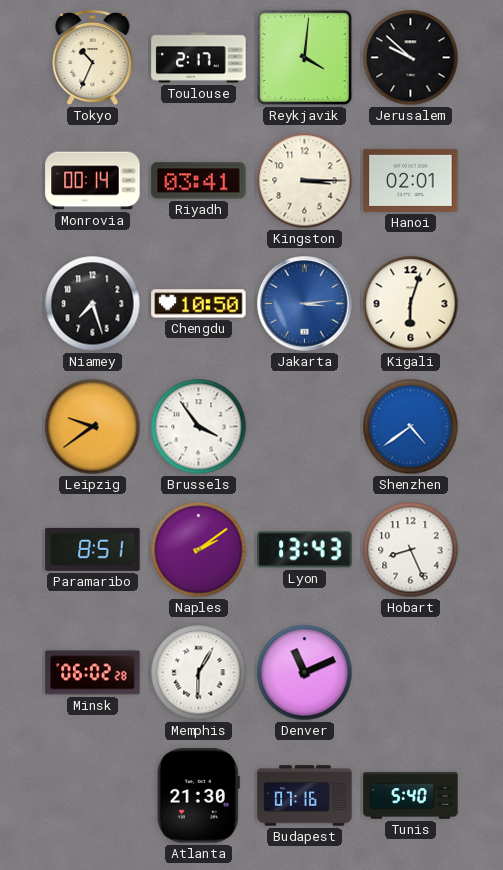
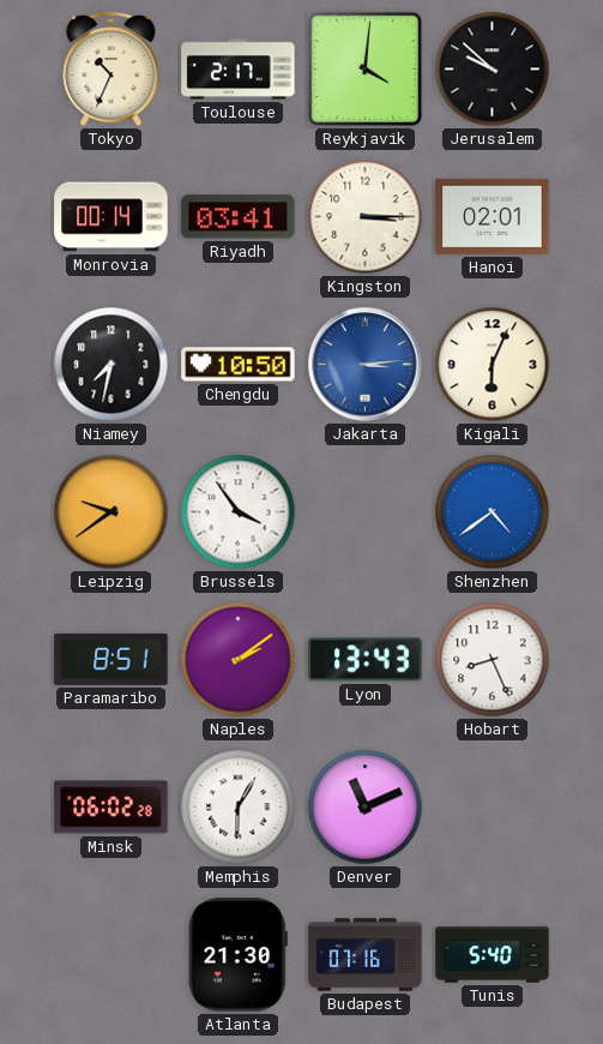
Niamey: 7:27 -> 7:32
Kigali: 6:03 -> 6:04
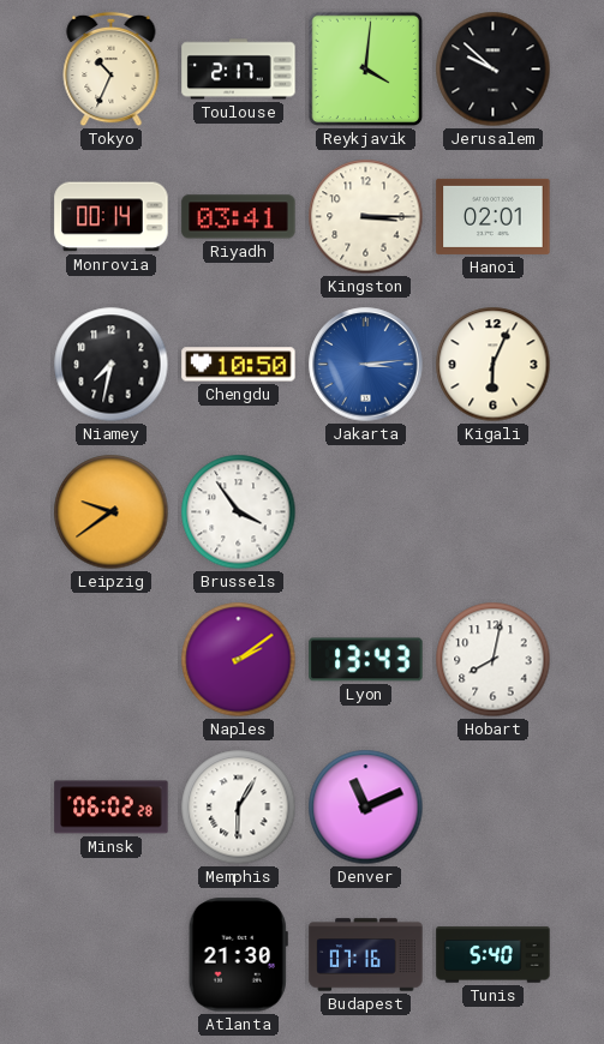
Shenzhen: 4:39 -> none
Paramaribo: 8:51 -> none
Hobart: 8:26 -> 8:02
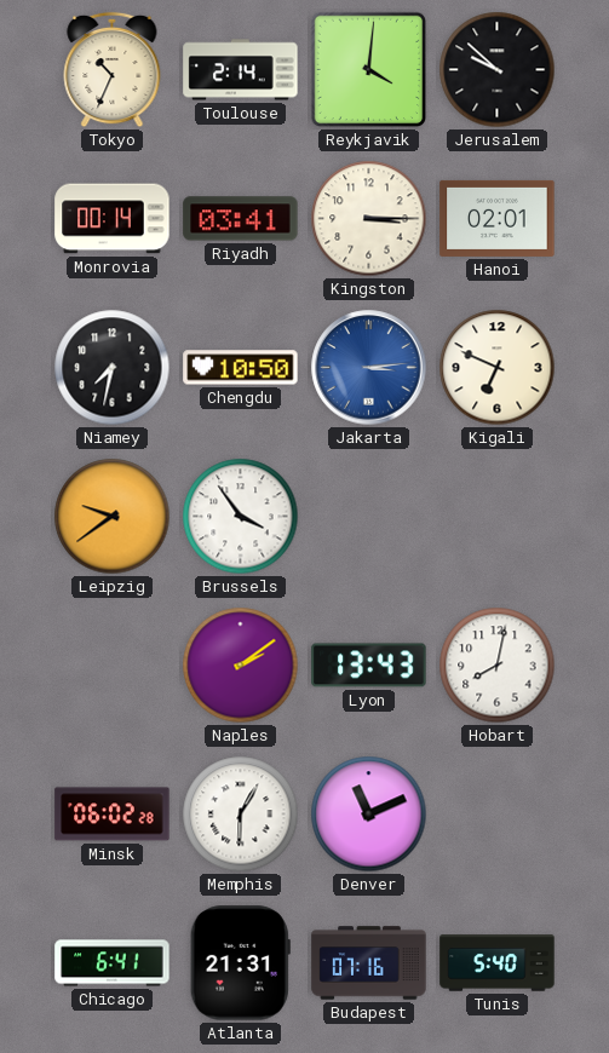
Toulouse: 2:17 -> 2:14
Kigali: 6:04 -> 6:49
Chicago: none -> 6:41
Atlanta: 21:30 -> 21:31
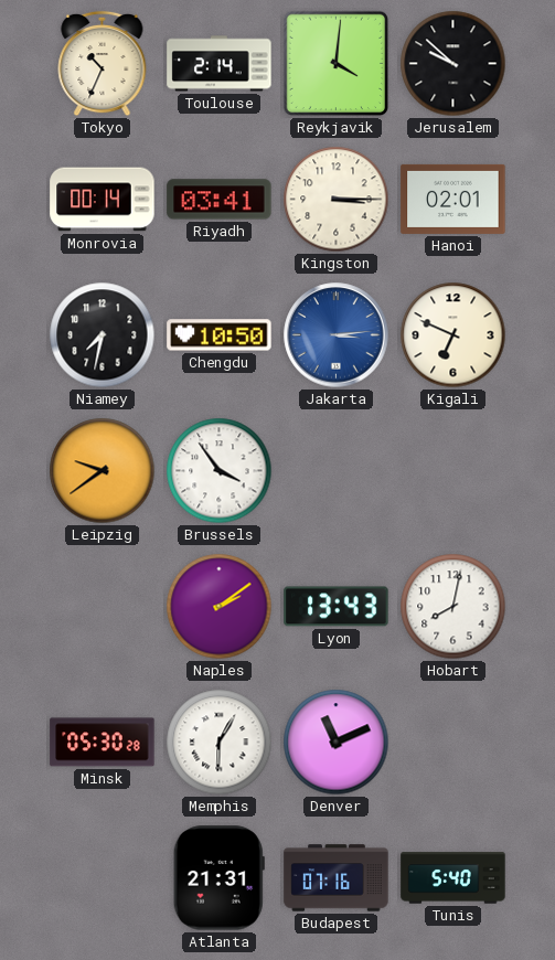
Minsk: 06:02 -> 05:30
Chicago: 6:41 -> none
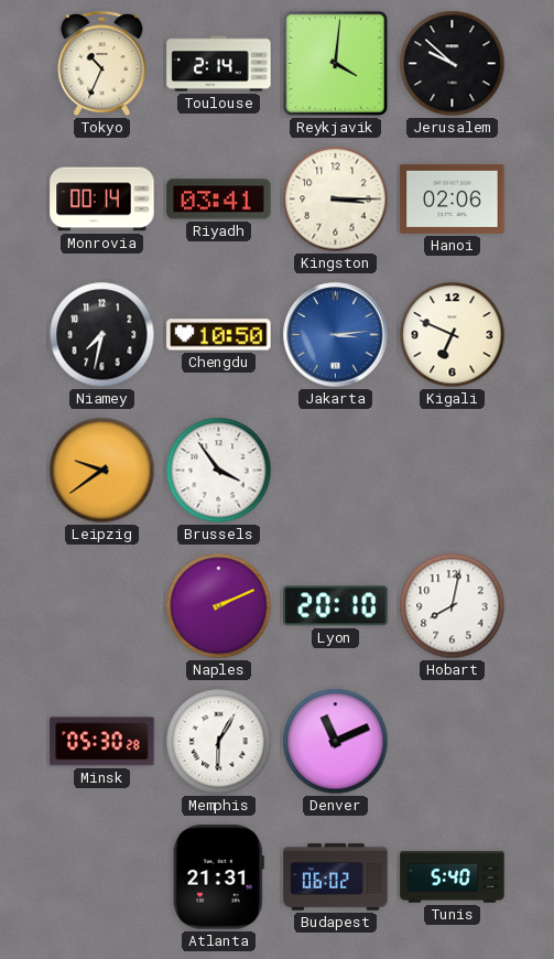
Hanoi: 02:01 -> 02:06
Naples: 2:09 -> 2:11
Lyon: 13:43 -> 20:10
Budapest: 07:16 -> 06:02
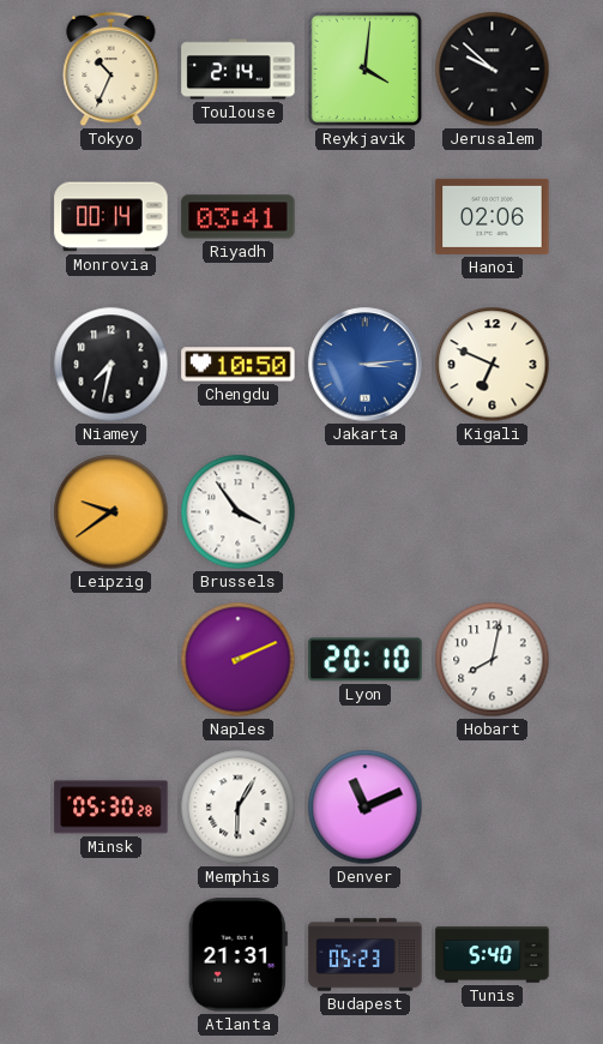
Kingston: 3:15 -> none
Budapest: 06:02 -> 05:23
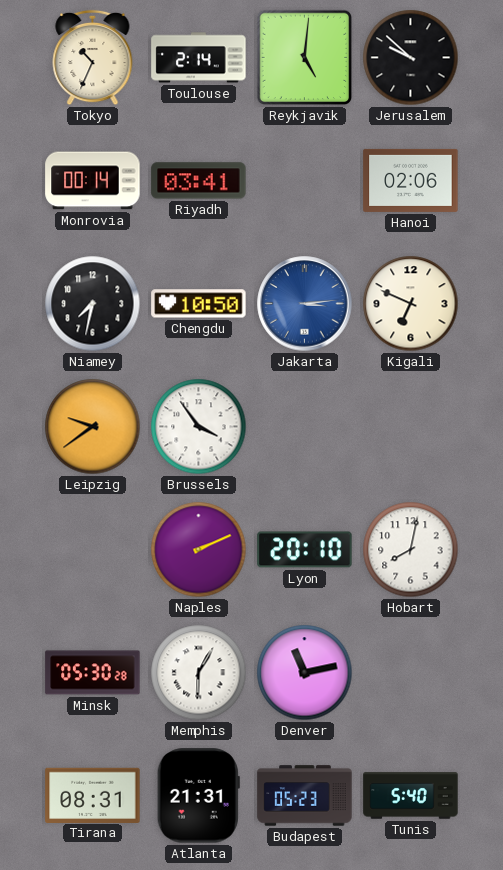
Reykjavik: 4:01 -> 5:01
Denver: 11:11 -> 11:13
Tirana: none -> 08:31
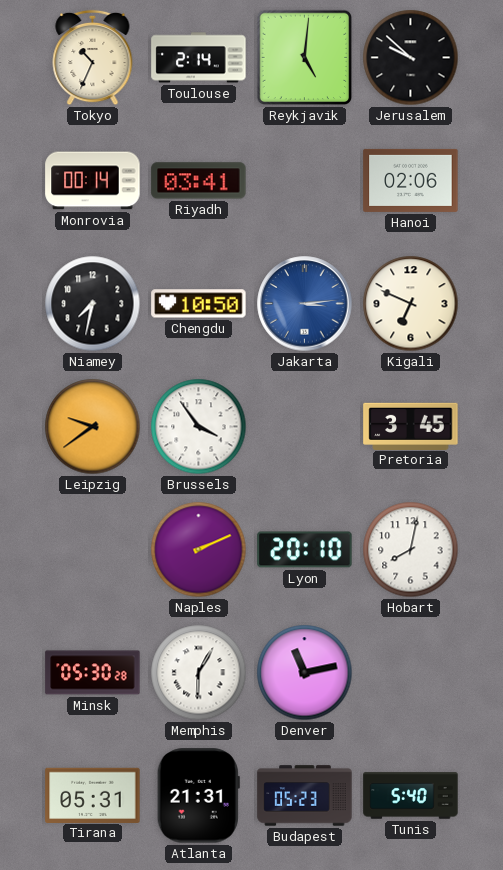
Pretoria: none -> 3:45
Tirana: 08:31 -> 05:31
